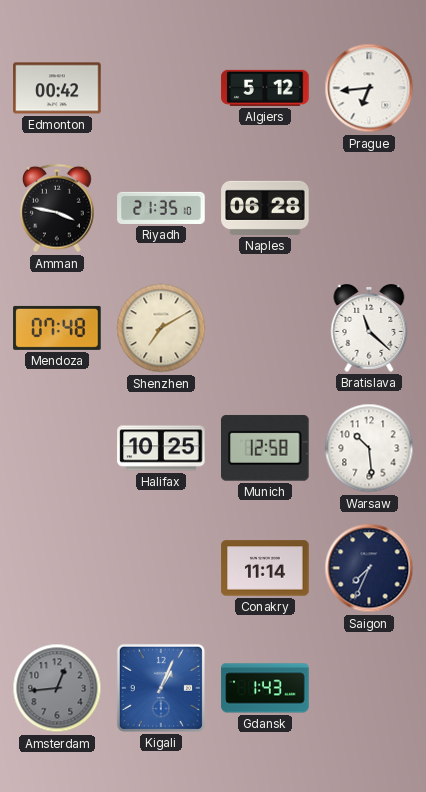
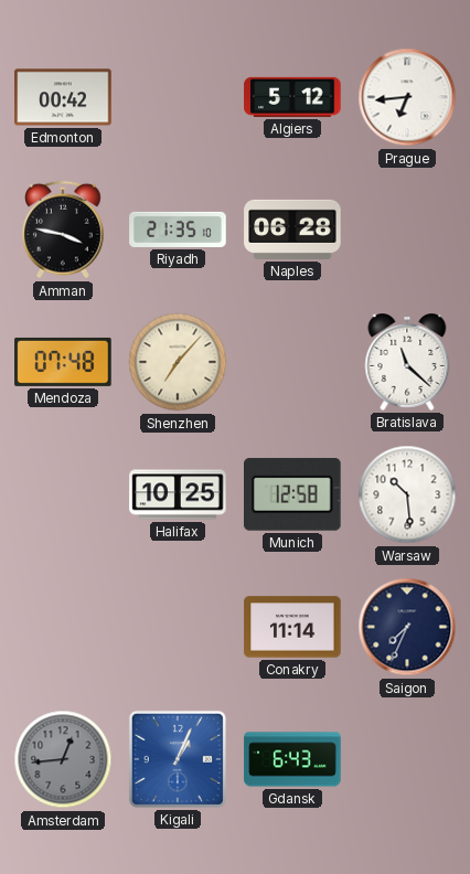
Shenzhen: 7:10 -> 7:07
Gdansk: 1:43 -> 6:43
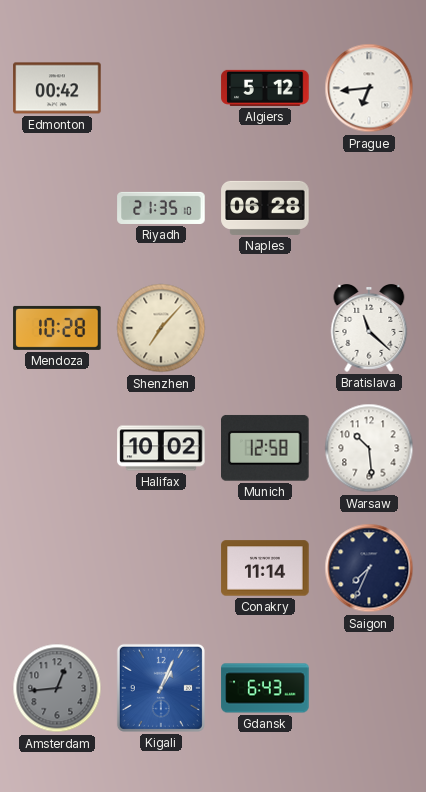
Amman: 3:47 -> none
Mendoza: 07:48 -> 10:28
Halifax: 10:25 -> 10:02
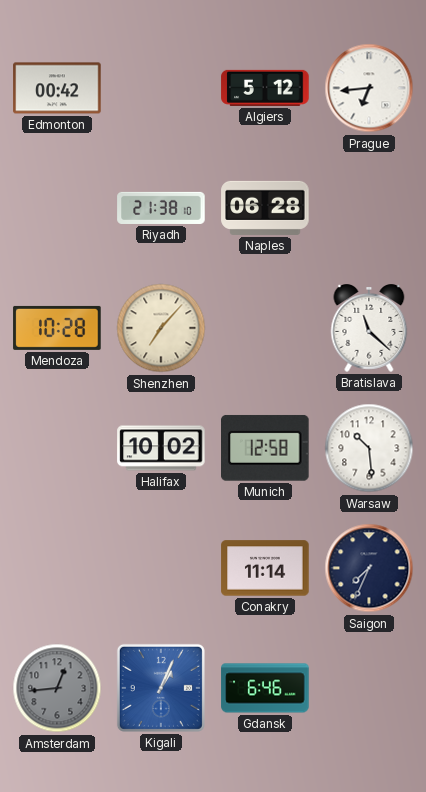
Riyadh: 21:35 -> 21:38
Gdansk: 6:43 -> 6:46
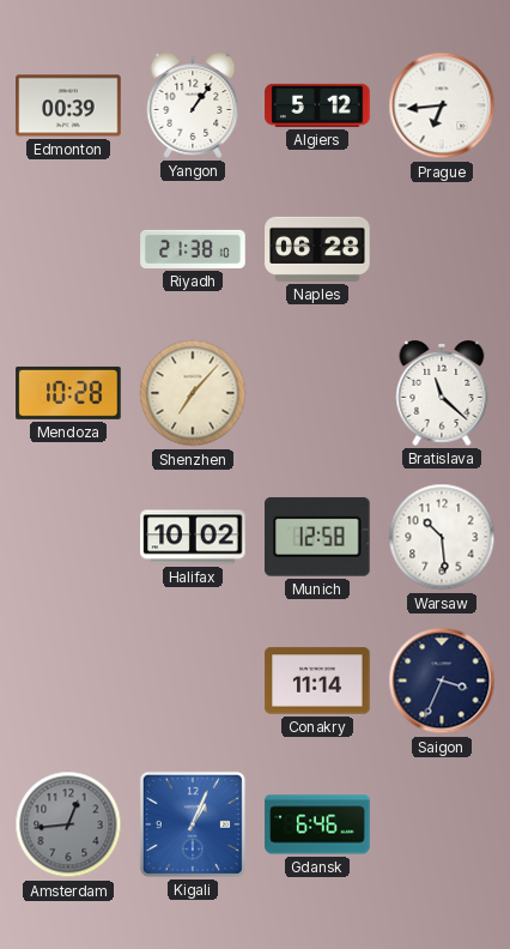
Edmonton: 00:42 -> 00:39
Yangon: none -> 1:06
Saigon: 7:34 -> 3:34
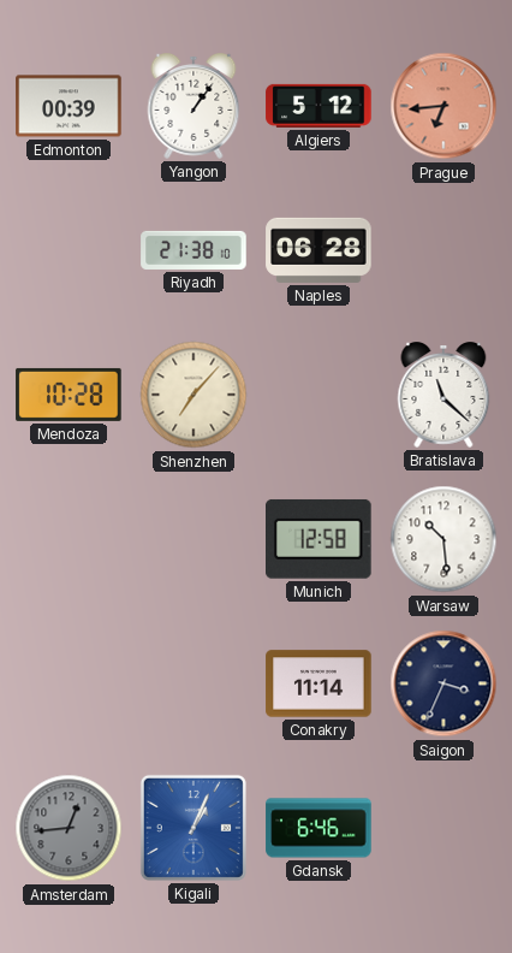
Prague dial: white -> salmon
Halifax: 10:02 -> none
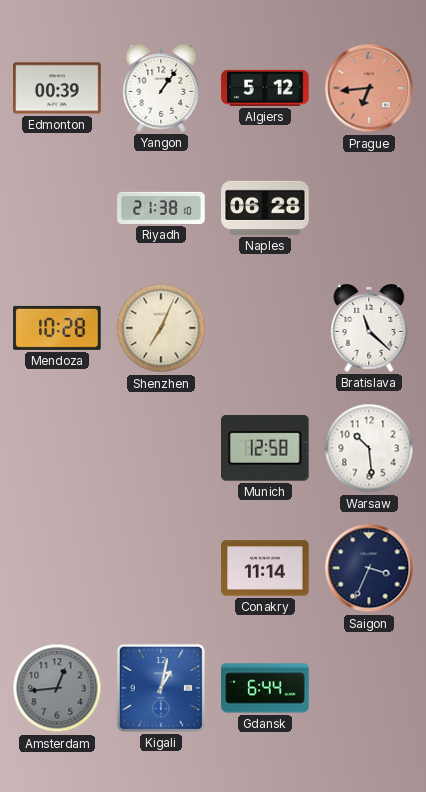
Shenzhen: 7:07 -> 7:04
Kigali: 1:04 -> 1:02
Gdansk: 6:46 -> 6:44
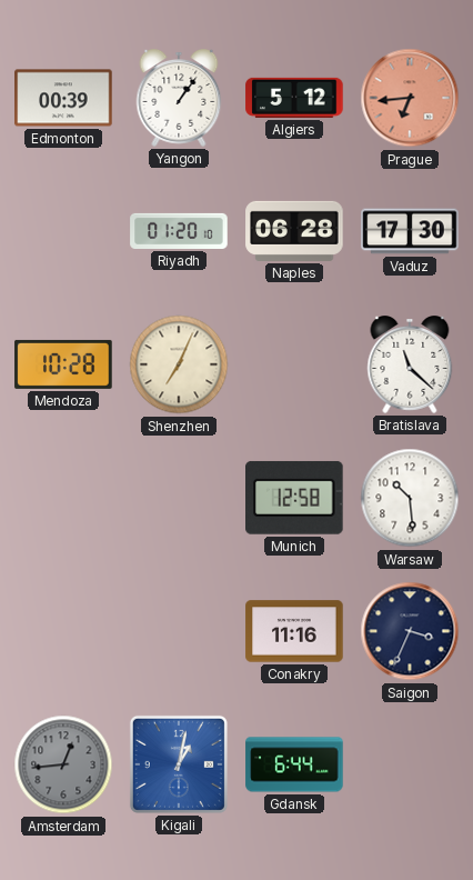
Riyadh: 21:38 -> 01:20
Vaduz: none -> 17:30
Conakry: 11:14 -> 11:16
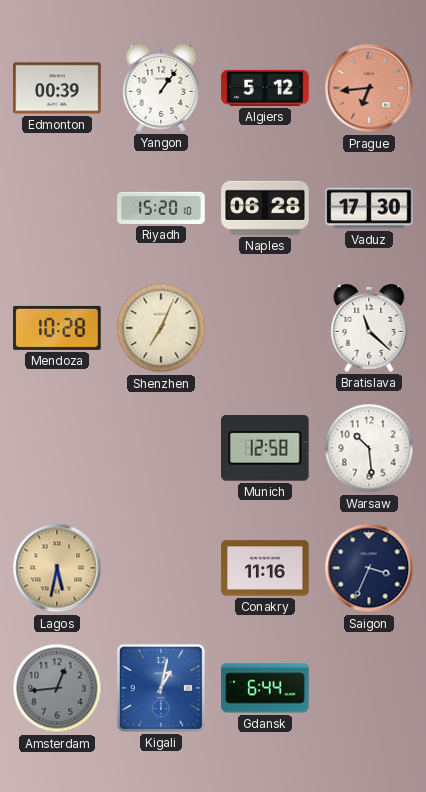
Riyadh: 01:20 -> 15:20
Lagos: none -> 5:32
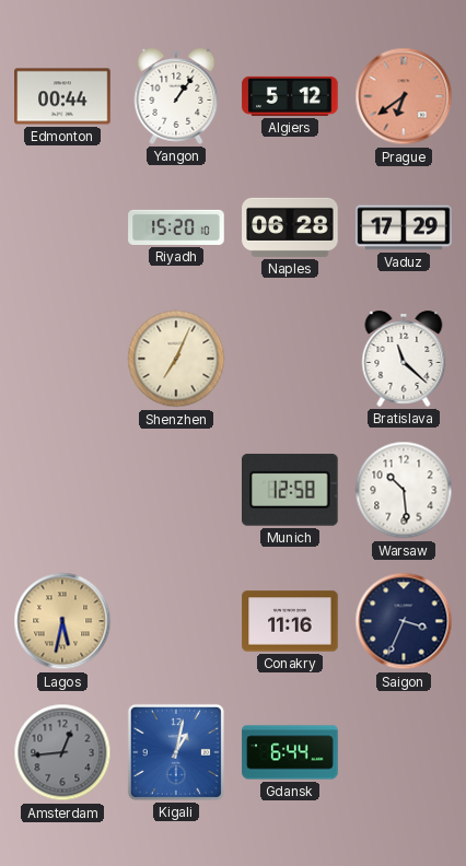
Edmonton: 00:39 -> 00:44
Prague: 6:44 -> 6:39
Vaduz: 17:30 -> 17:29
Mendoza: 10:28 -> none
